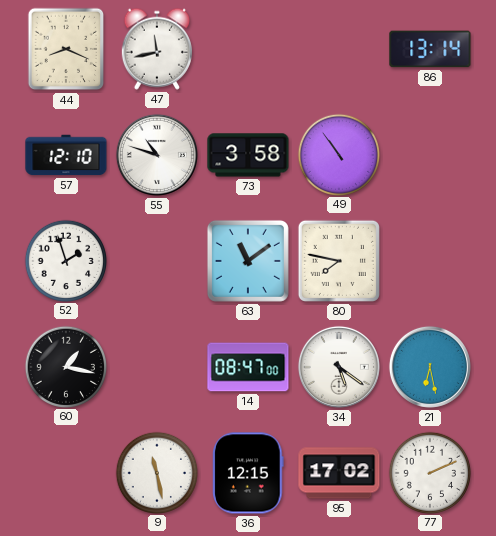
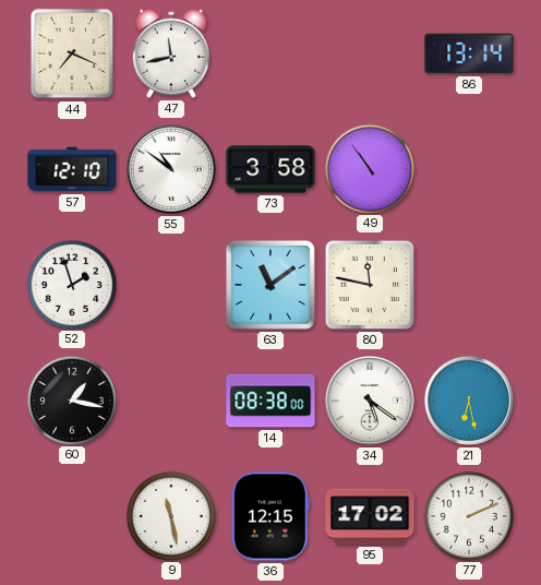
44: 8:19 -> 7:19
55: 10:48 -> 10:51
80: 7:47 -> 11:47
14: 08:47 -> 08:38
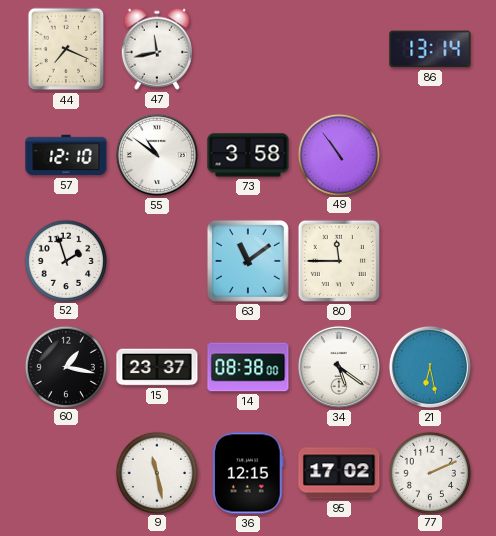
80: 11:47 -> 11:45
15: none -> 23:37
